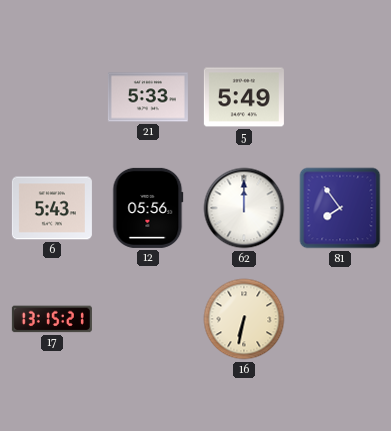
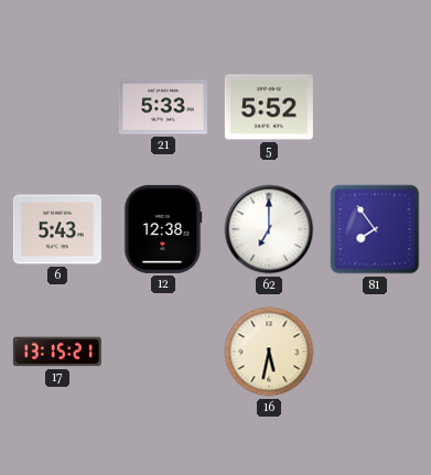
5: 5:49 -> 5:52
12: 05:56 -> 12:38
62: 12:00 -> 7:00
16: 6:32 -> 5:32
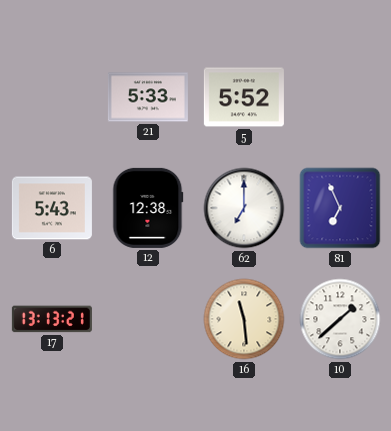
81: 7:54 -> 6:56
17: 13:15 -> 13:13
16: 5:32 -> 11:29
10: none -> 1:38
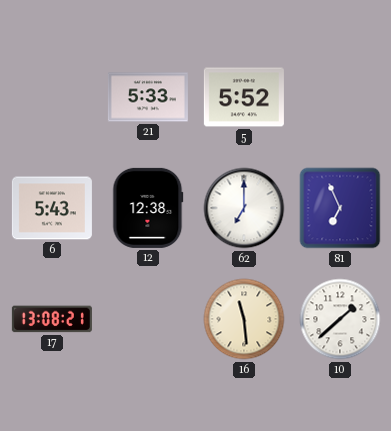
17: 13:13 -> 13:08
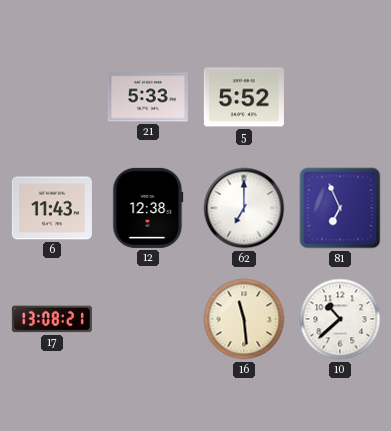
6: 5:43 -> 11:43
10: 1:38 -> 10:38
